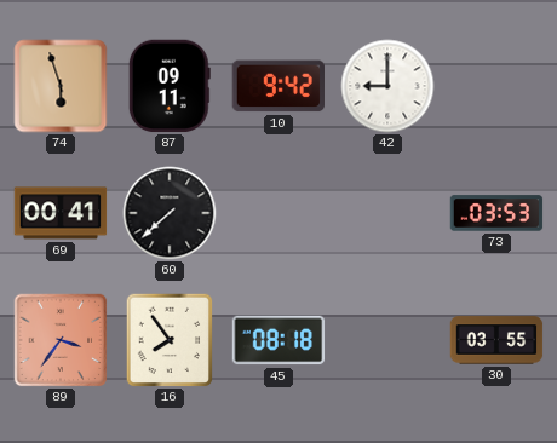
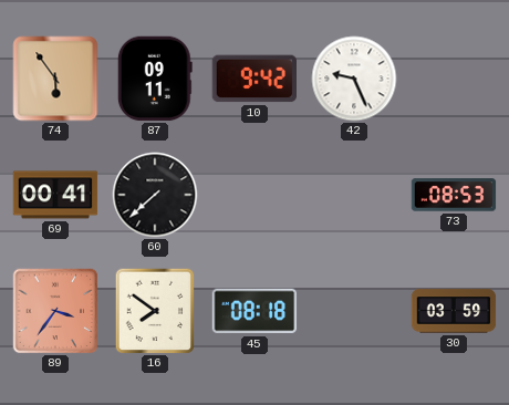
74: 5:57 -> 5:54
42: 9:00 -> 9:26
73: 03:53 -> 08:53
16: 7:54 -> 7:51
30: 03:55 -> 03:59
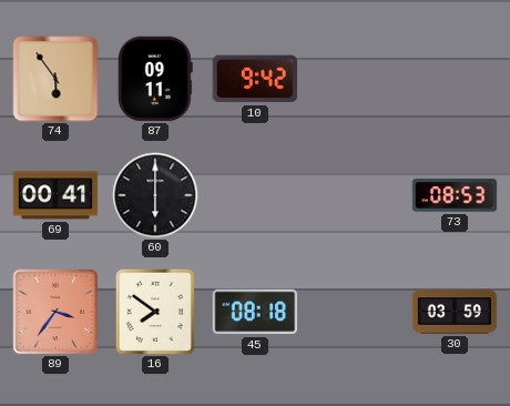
42: 9:26 -> none
60: 7:38 -> 6:00
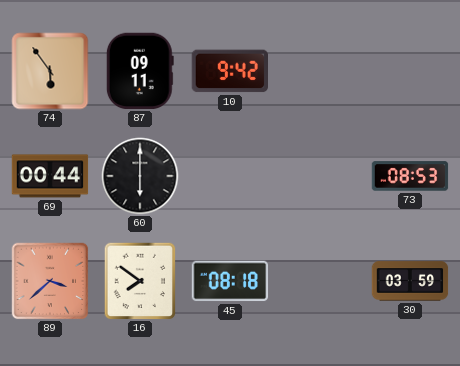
69: 00:41 -> 00:44
89: 3:36 -> 3:38
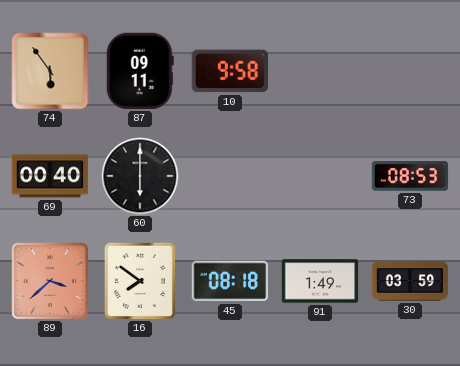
10: 9:42 -> 9:58
69: 00:44 -> 00:40
91: none -> 1:49
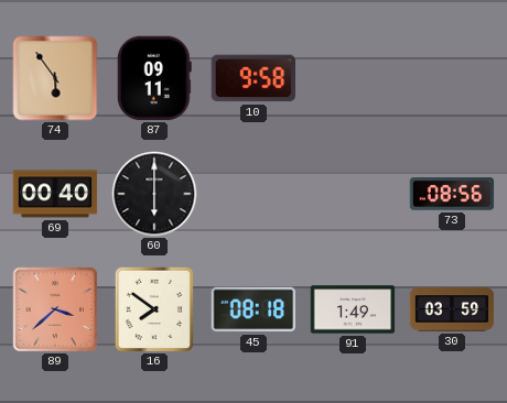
73: 08:53 -> 08:56
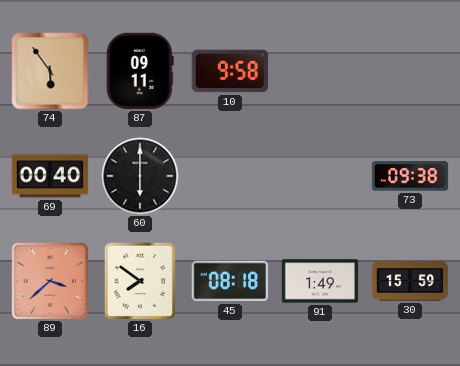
73: 08:56 -> 09:38
30: 03:59 -> 15:59
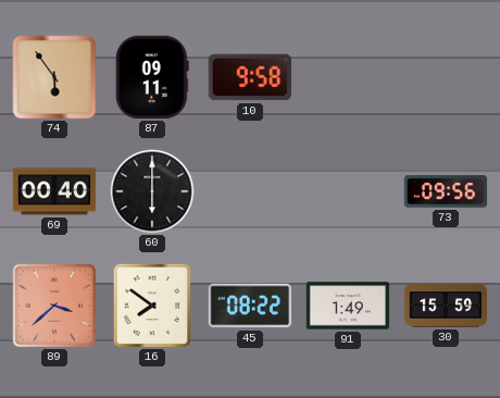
73: 09:38 -> 09:56
45: 08:18 -> 08:22
